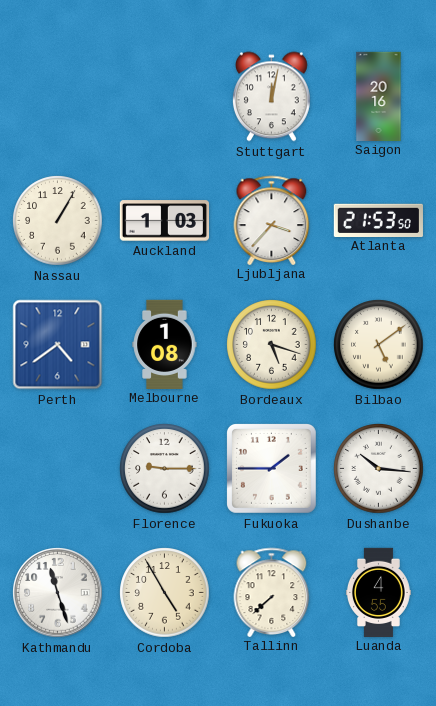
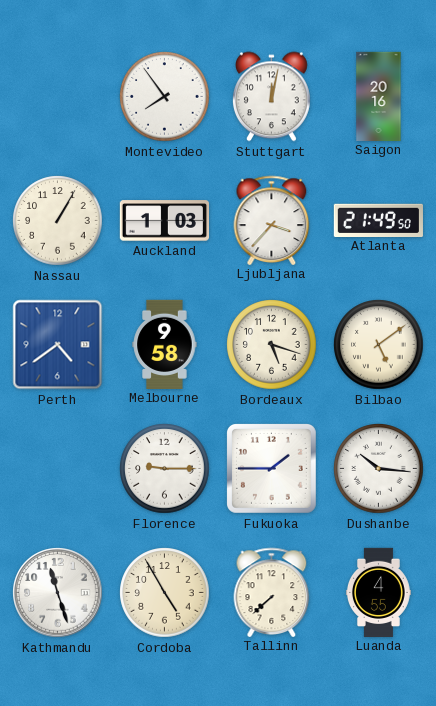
Montevideo: none -> 7:54
Atlanta: 21:53 -> 21:49
Melbourne: 1:08 -> 9:58
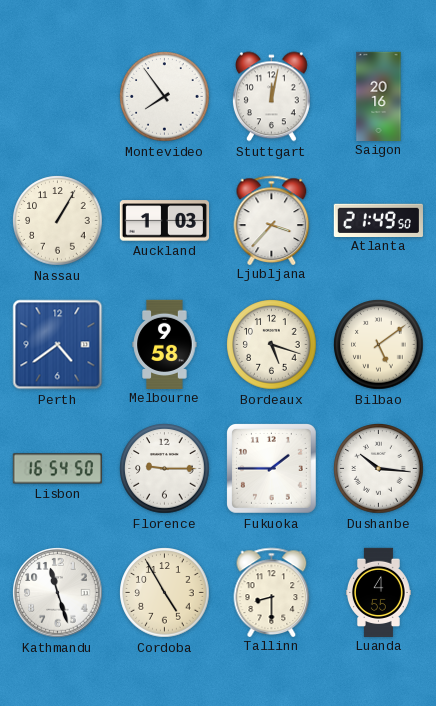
Lisbon: none -> 16:54
Tallinn: 7:38 -> 8:30
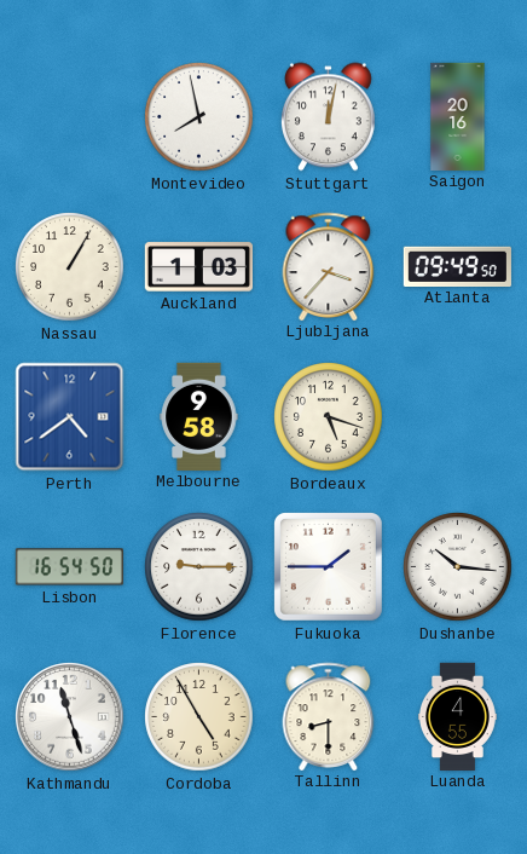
Montevideo: 7:54 -> 7:58
Atlanta: 21:49 -> 09:49
Bilbao: 5:09 -> none
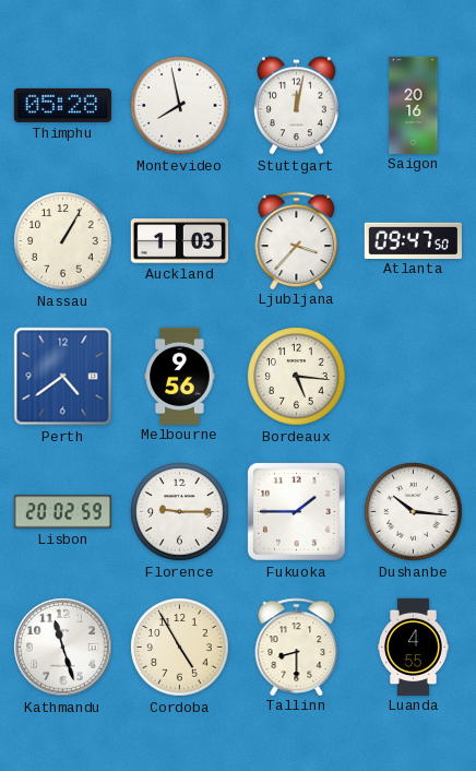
Thimphu: none -> 05:28
Atlanta: 09:49 -> 09:47
Melbourne: 9:58 -> 9:56
Bordeaux: 5:18 -> 5:16
Lisbon: 16:54 -> 20:02
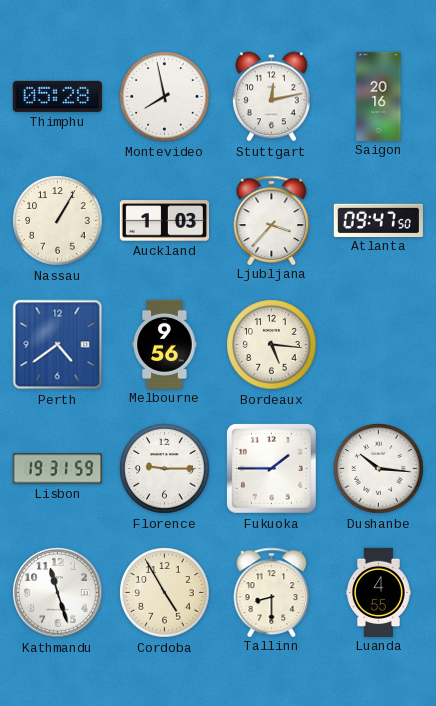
Stuttgart: 12:02 -> 12:13
Lisbon: 20:02 -> 19:31
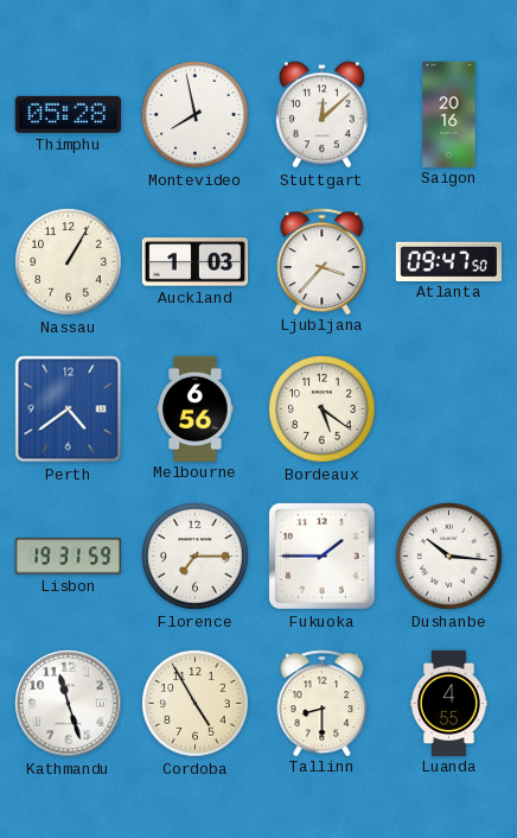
Stuttgart: 12:13 -> 12:08
Melbourne: 9:56 -> 6:56
Bordeaux: 5:16 -> 5:21
Florence: 9:15 -> 7:15
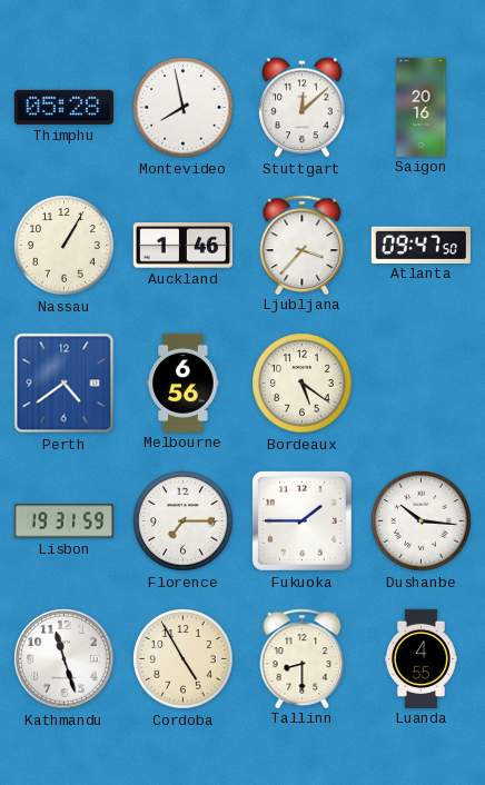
Auckland: 1:03 -> 1:46
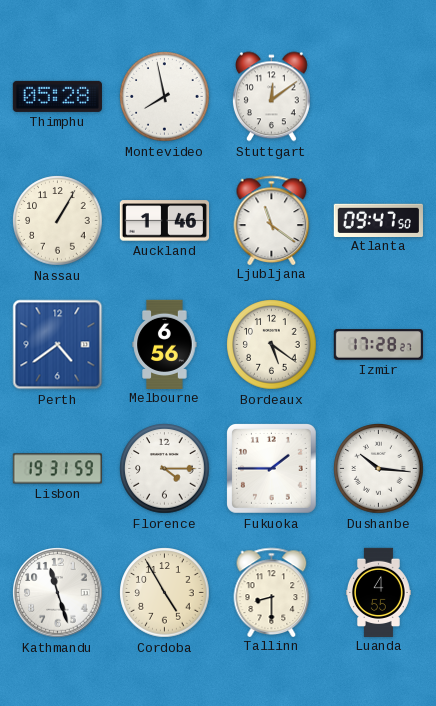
Stuttgart: 12:08 -> 12:09
Saigon: 20:16 -> none
Ljubljana: 3:37 -> 11:21
Izmir: none -> 17:28
Florence: 7:15 -> 4:15
